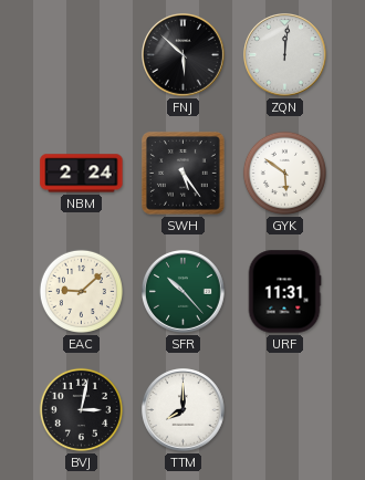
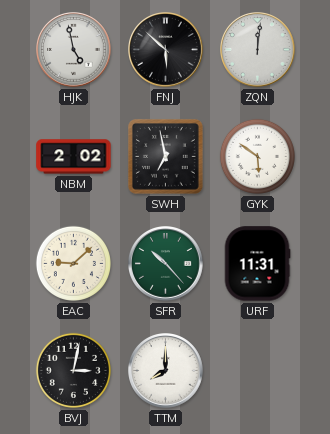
HJK: none -> 4:58
NBM: 2:24 -> 2:02
SWH: 5:24 -> 6:58
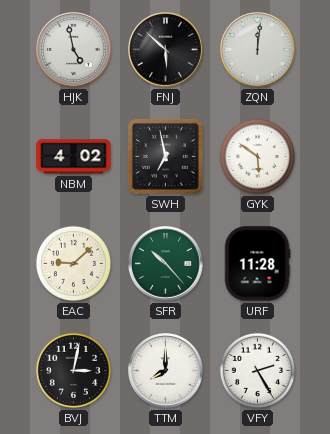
NBM: 2:02 -> 4:02
URF: 11:31 -> 11:28
VFY: none -> 2:25
